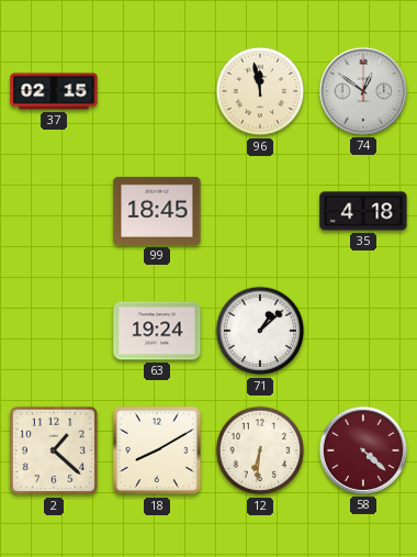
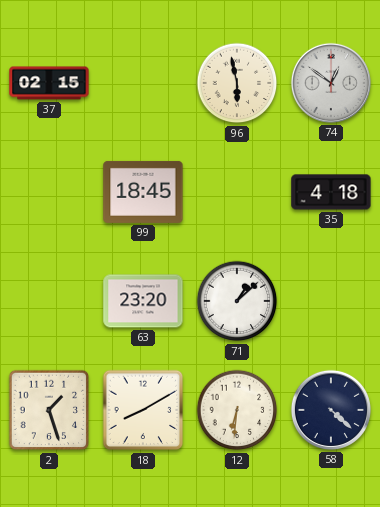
96: 11:58 -> 5:58
63: 19:24 -> 23:20
2: 1:22 -> 1:27
58 dial: burgundy -> navy
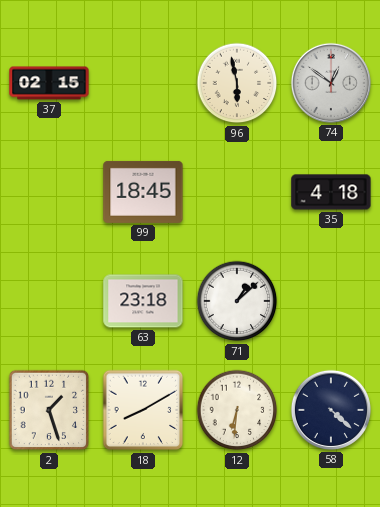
63: 23:20 -> 23:18
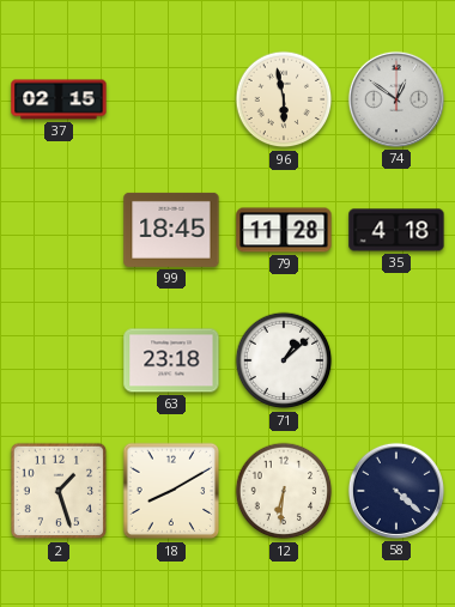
79: none -> 11:28
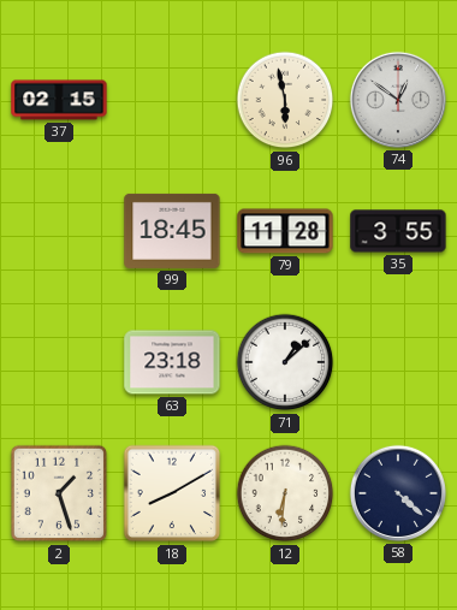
35: 4:18 -> 3:55
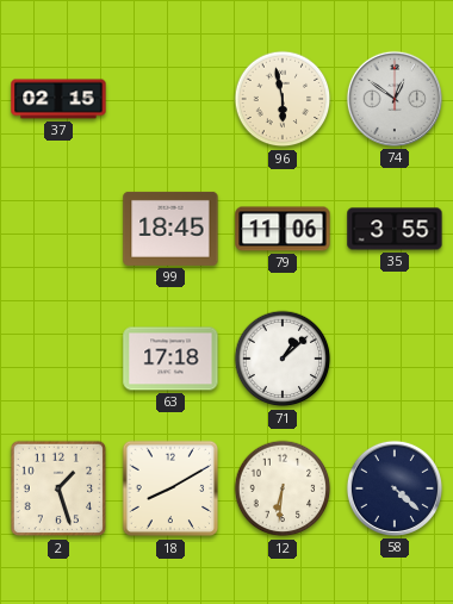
79: 11:28 -> 11:06
63: 23:18 -> 17:18
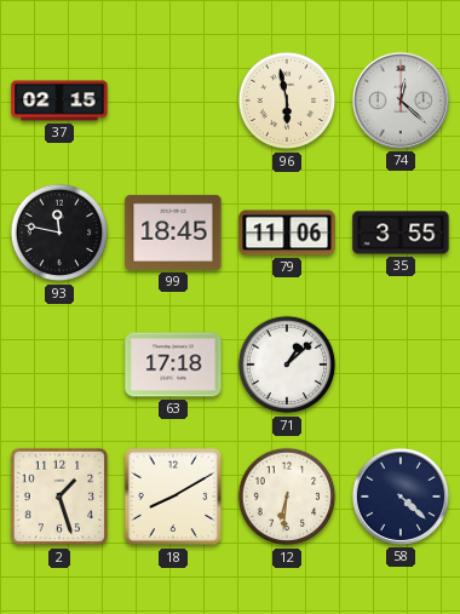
74: 12:51 -> 12:22
93: none -> 11:47
